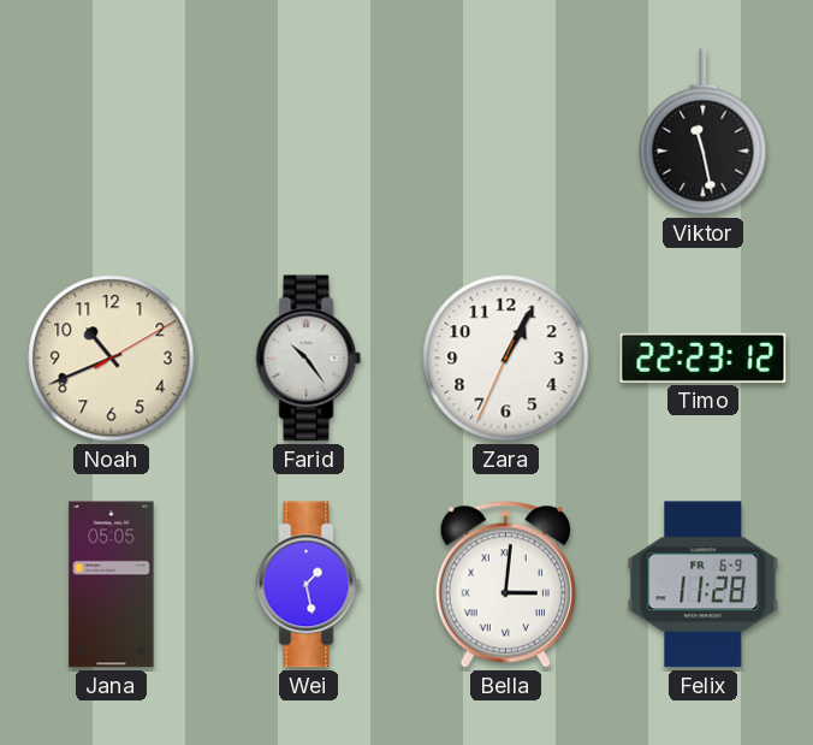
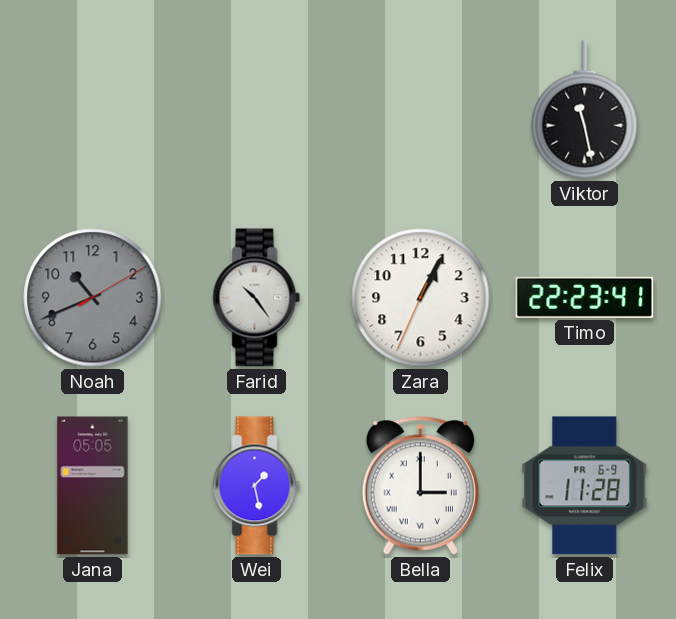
Noah dial: cream -> grey
Timo: 22:23:12 -> 22:23:41
Bella: 3:01 -> 3:00
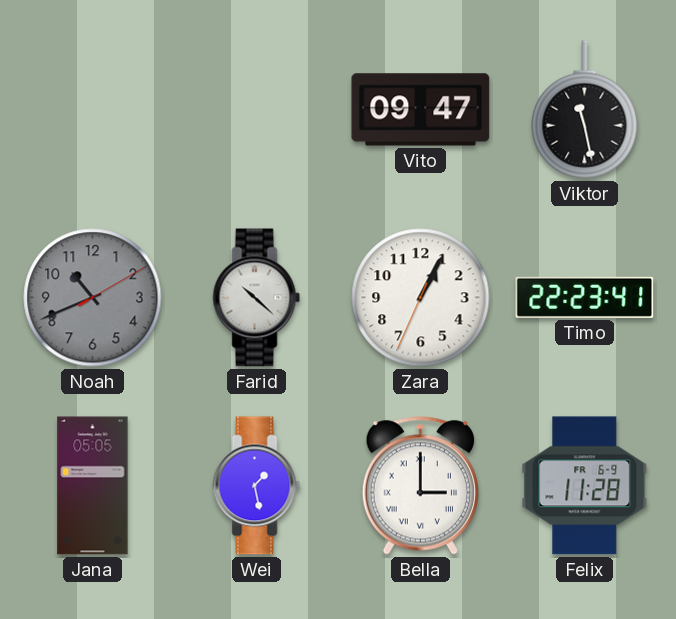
Vito: none -> 09:47
Farid: 10:24 -> 10:22
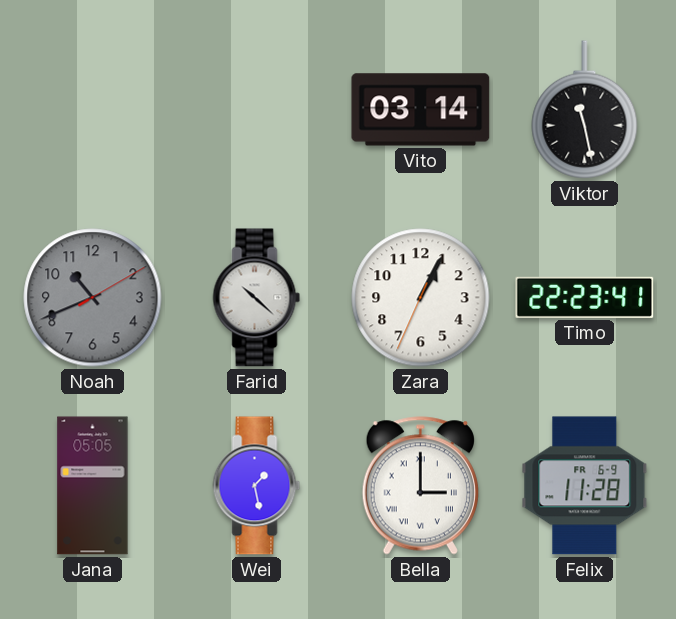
Vito: 09:47 -> 03:14
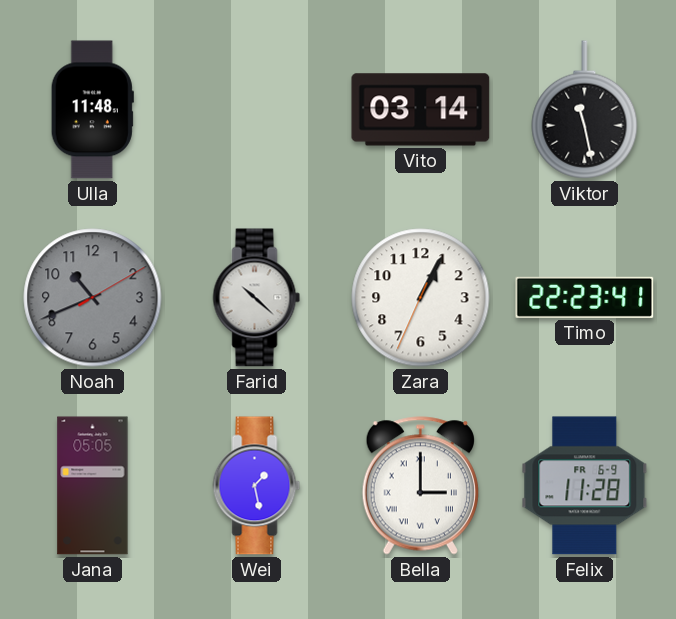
Ulla: none -> 11:48
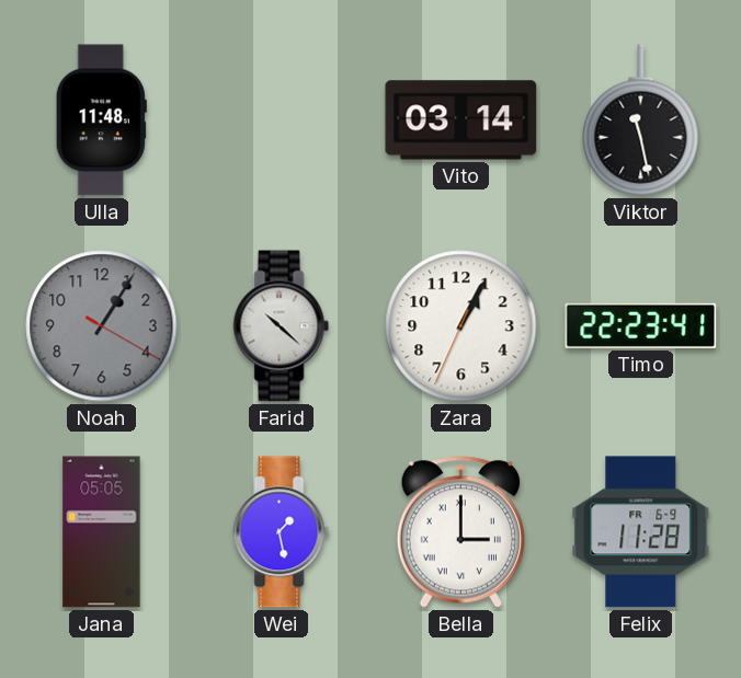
Noah: 10:41 -> 1:05
